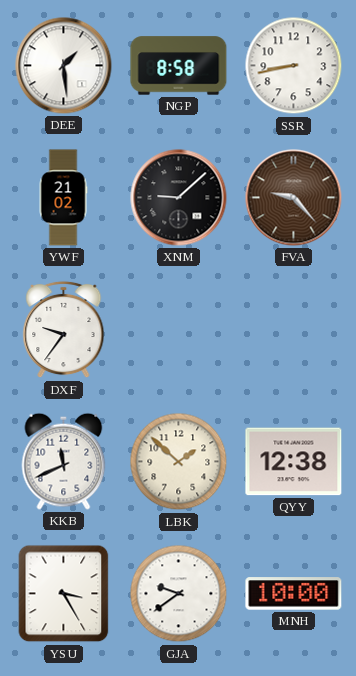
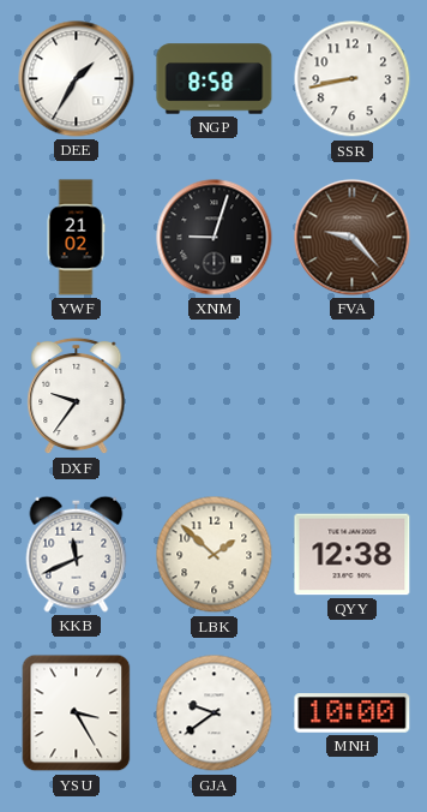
DEE: 1:29 -> 1:35
XNM: 9:08 -> 9:03
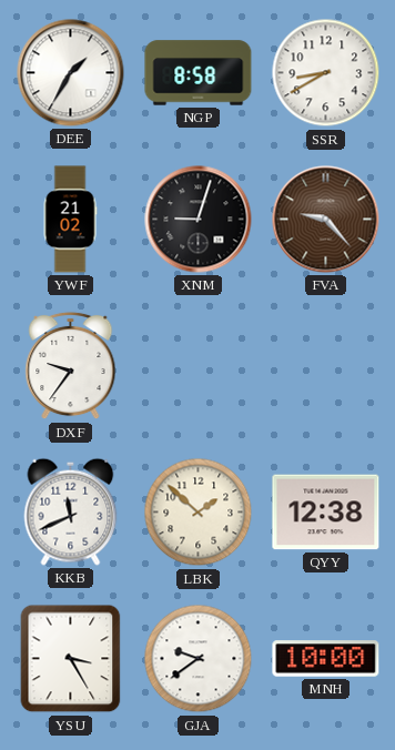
SSR: 8:43 -> 8:40
